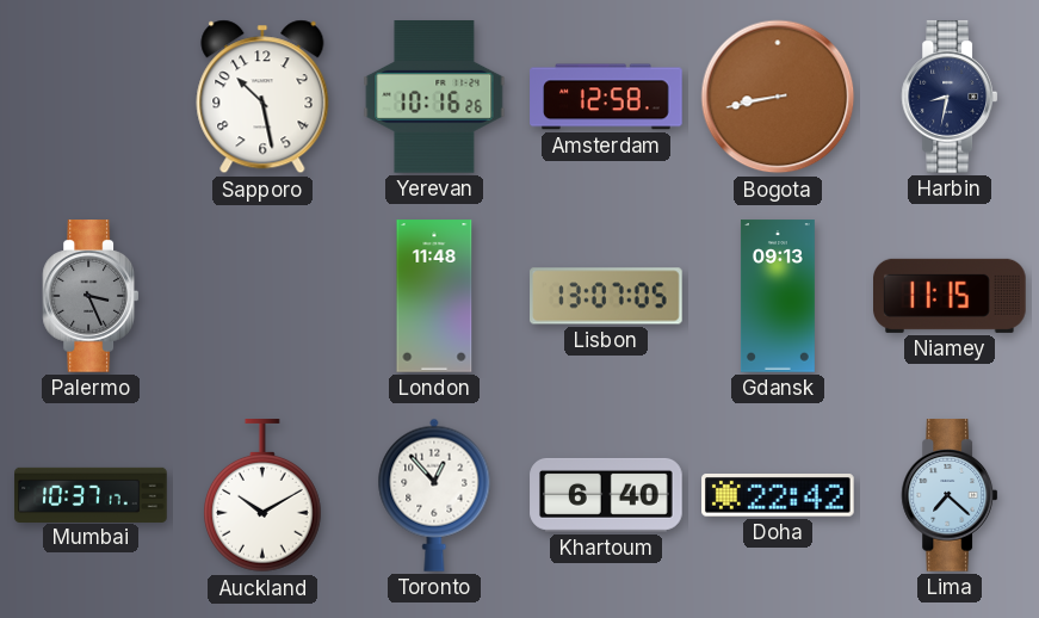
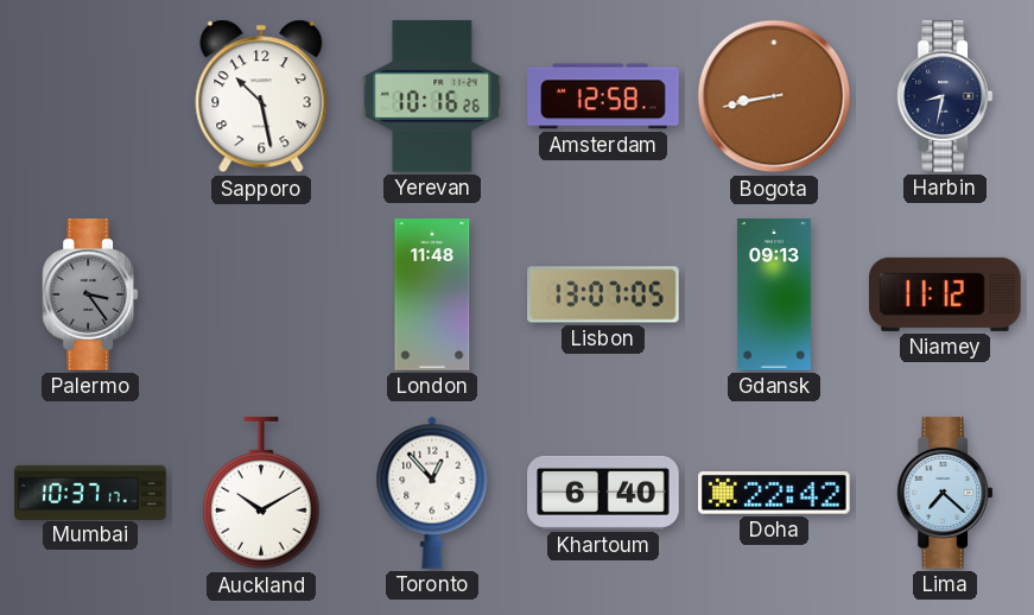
Palermo: 3:26 -> 3:24
Niamey: 11:15 -> 11:12
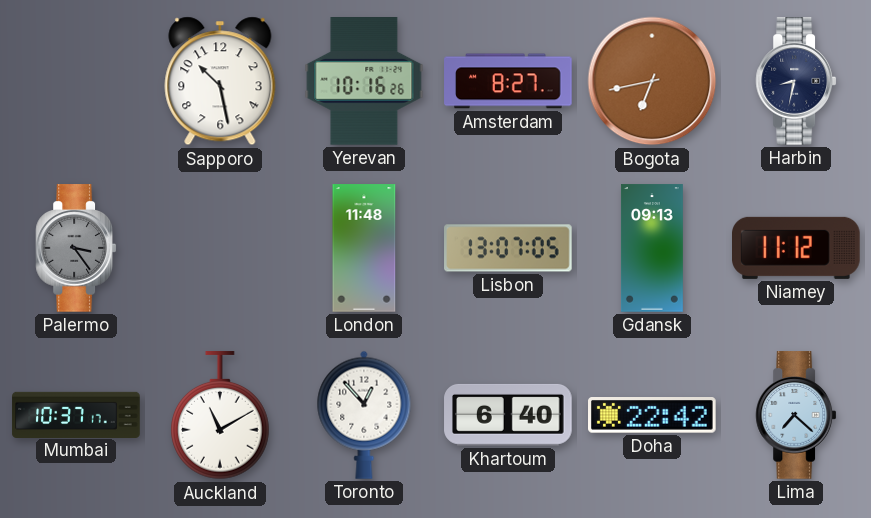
Amsterdam: 12:58 -> 8:27
Bogota: 8:43 -> 6:43
Auckland: 10:10 -> 11:10
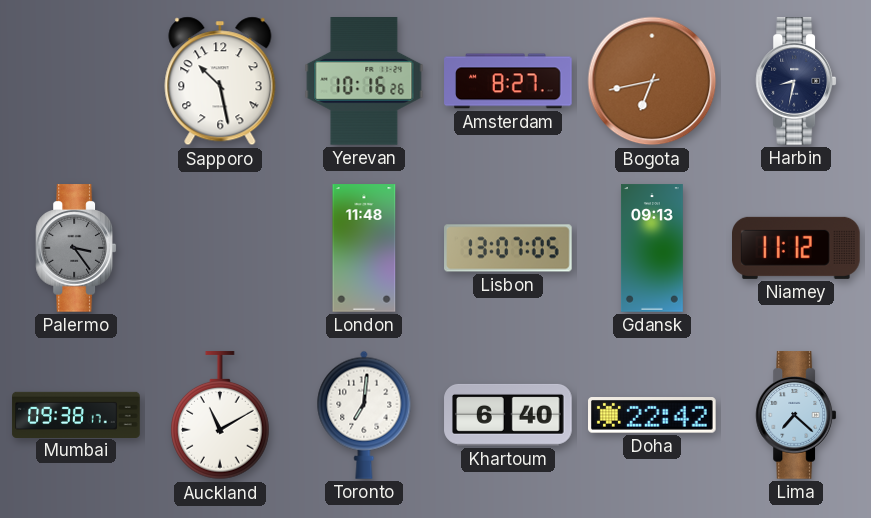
Mumbai: 10:37 -> 09:38
Toronto: 12:53 -> 7:01
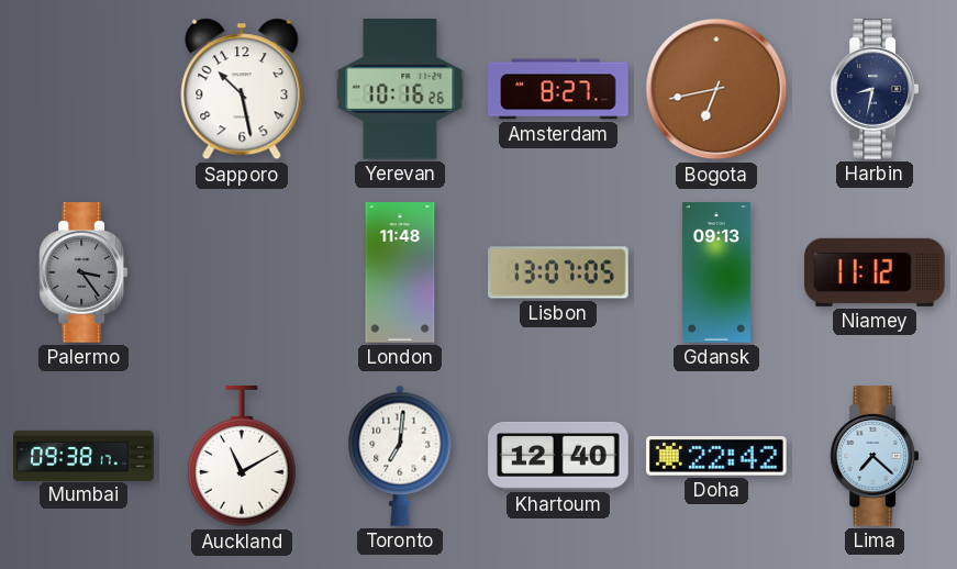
Khartoum: 6:40 -> 12:40
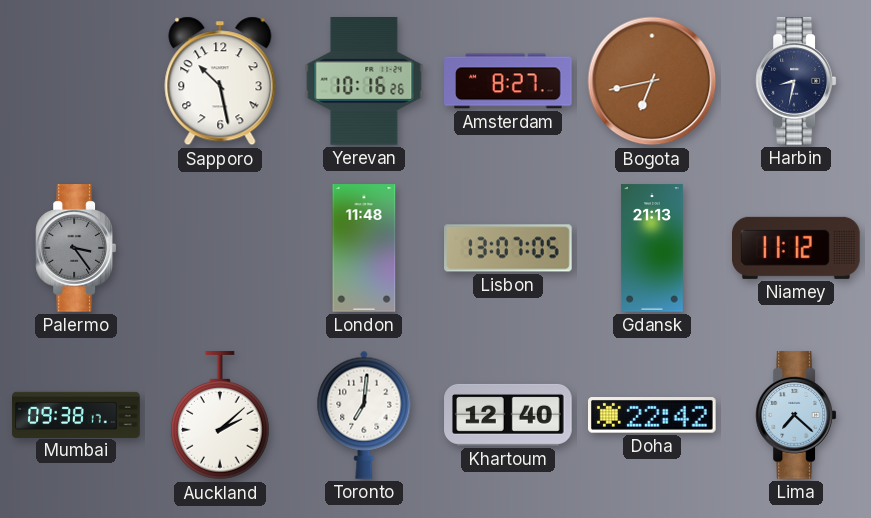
Gdansk: 09:13 -> 21:13
Auckland: 11:10 -> 2:08
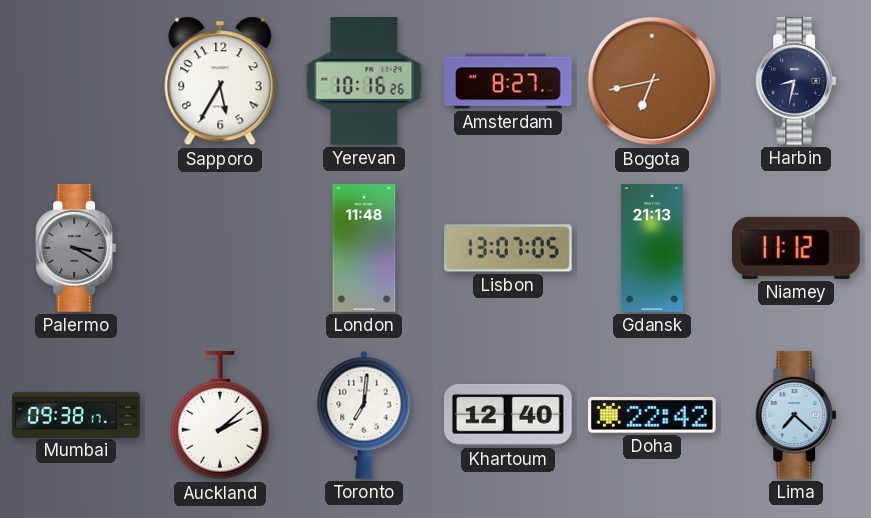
Sapporo: 10:28 -> 5:35
Palermo: 3:24 -> 3:20
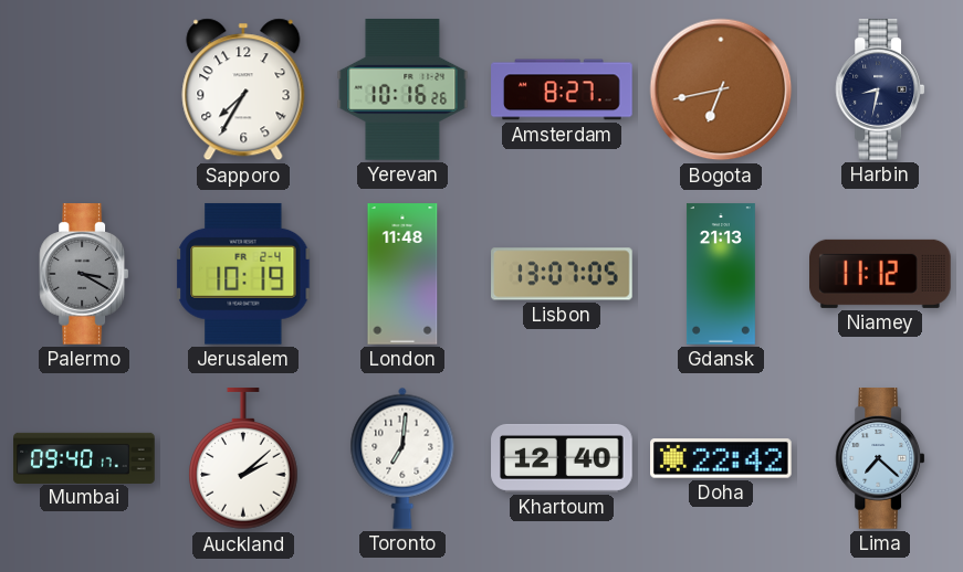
Sapporo: 5:35 -> 7:35
Jerusalem: none -> 10:19
Mumbai: 09:38 -> 09:40
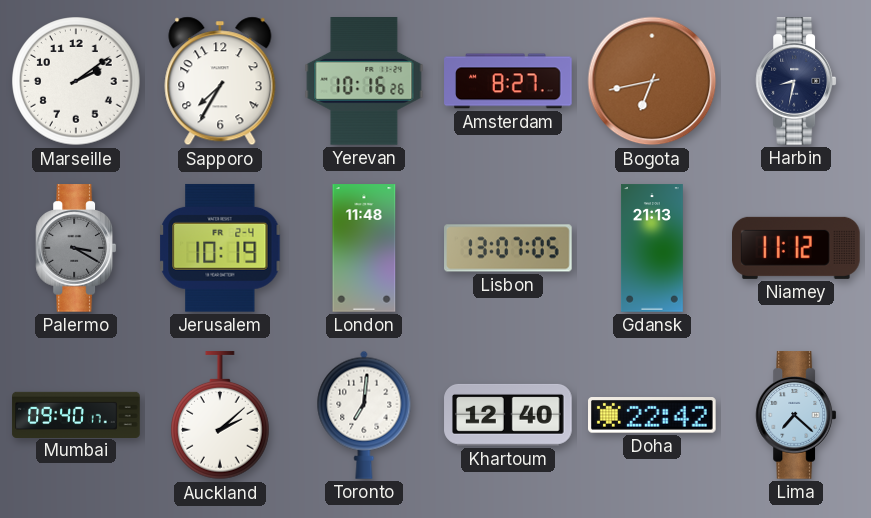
Marseille: none -> 2:09
